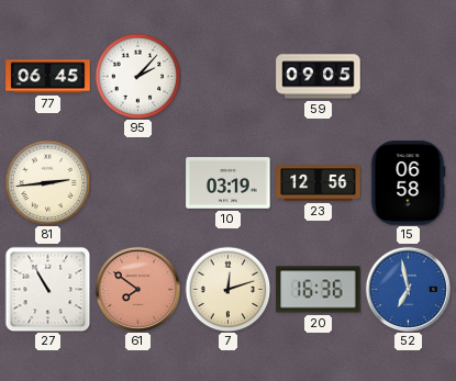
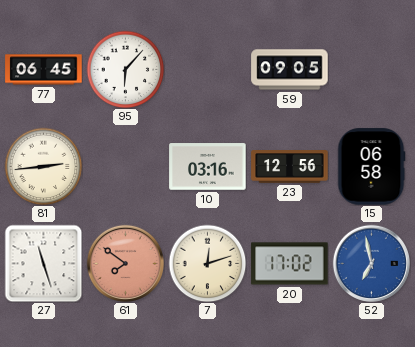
95: 2:07 -> 6:07
10: 03:19 -> 03:16
27: 10:55 -> 11:27
20: 16:36 -> 17:02
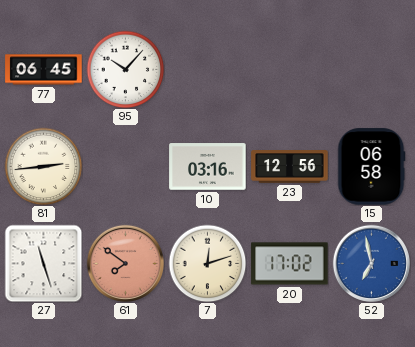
95: 6:07 -> 10:07
59: 09:05 -> none
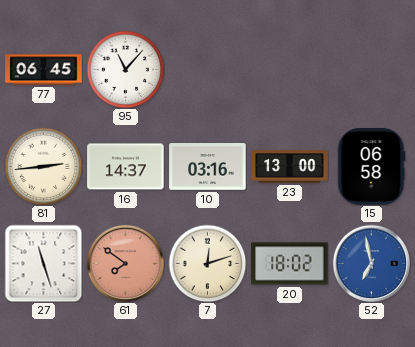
95: 10:07 -> 11:07
16: none -> 14:37
23: 12:56 -> 13:00
20: 17:02 -> 18:02
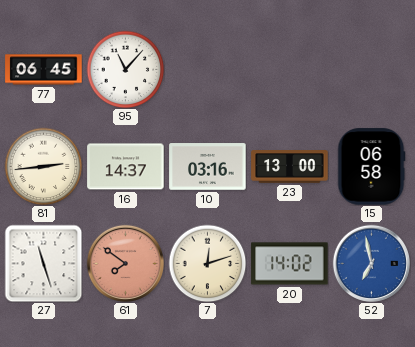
20: 18:02 -> 14:02
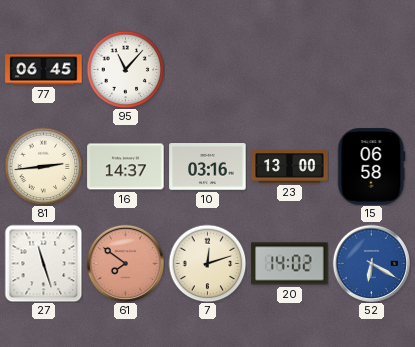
52: 6:58 -> 6:20
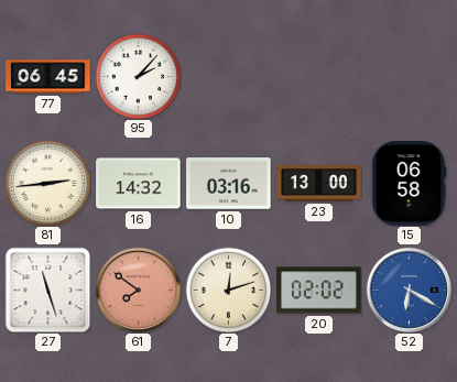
95: 11:07 -> 2:07
16: 14:37 -> 14:32
20: 14:02 -> 02:02
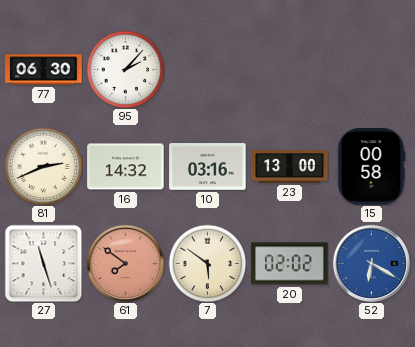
77: 06:45 -> 06:30
81: 2:44 -> 2:41
15: 06:58 -> 00:58
7: 12:12 -> 5:51
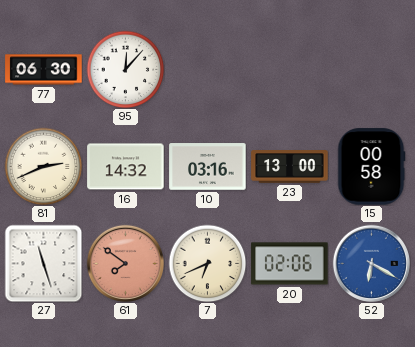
95: 2:07 -> 12:07
7: 5:51 -> 6:41
20: 02:02 -> 02:06
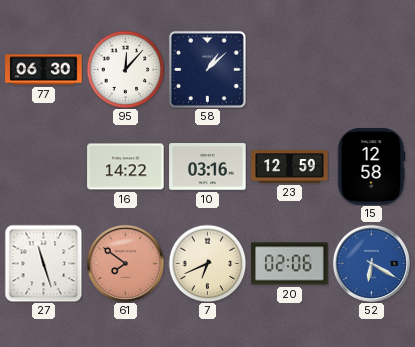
58: none -> 1:08
81: 2:41 -> none
16: 14:32 -> 14:22
23: 13:00 -> 12:59
15: 00:58 -> 12:58
